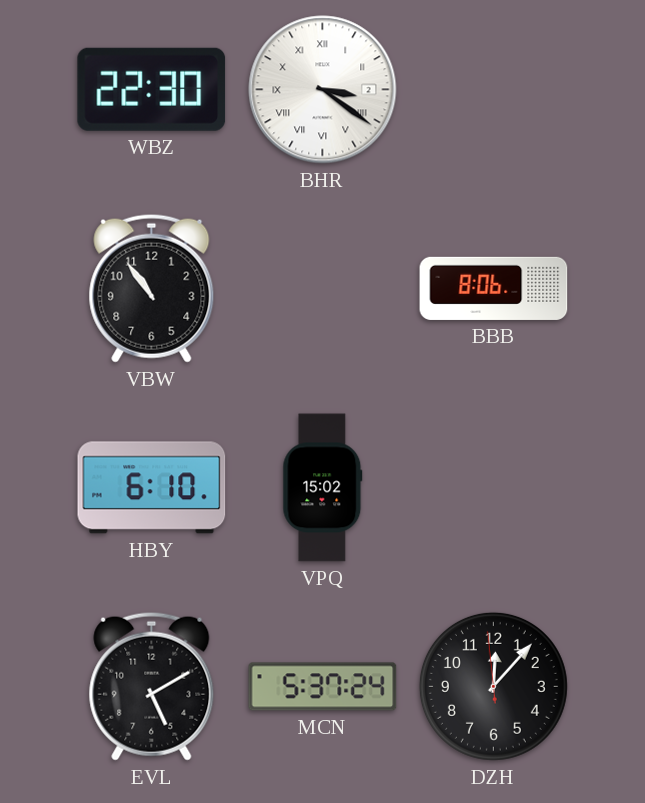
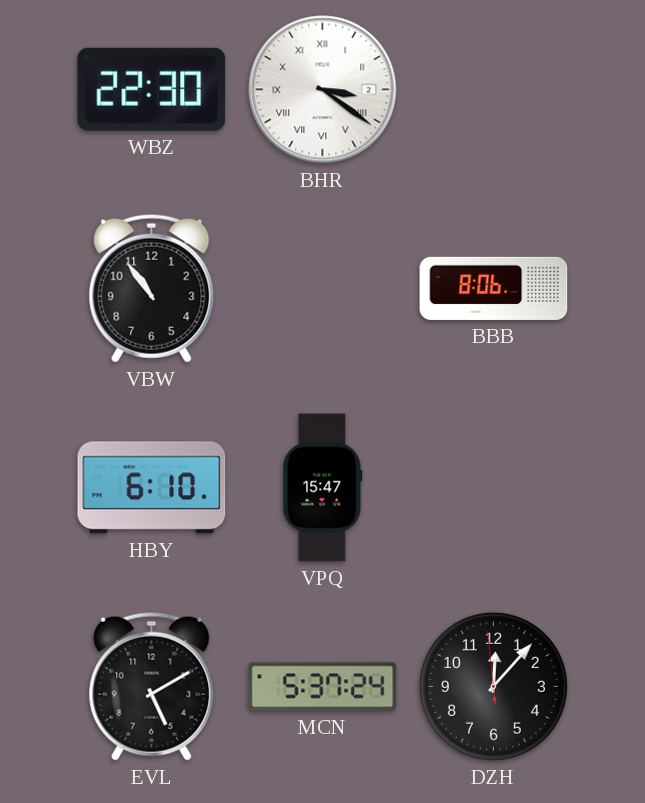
VPQ: 15:02 -> 15:47
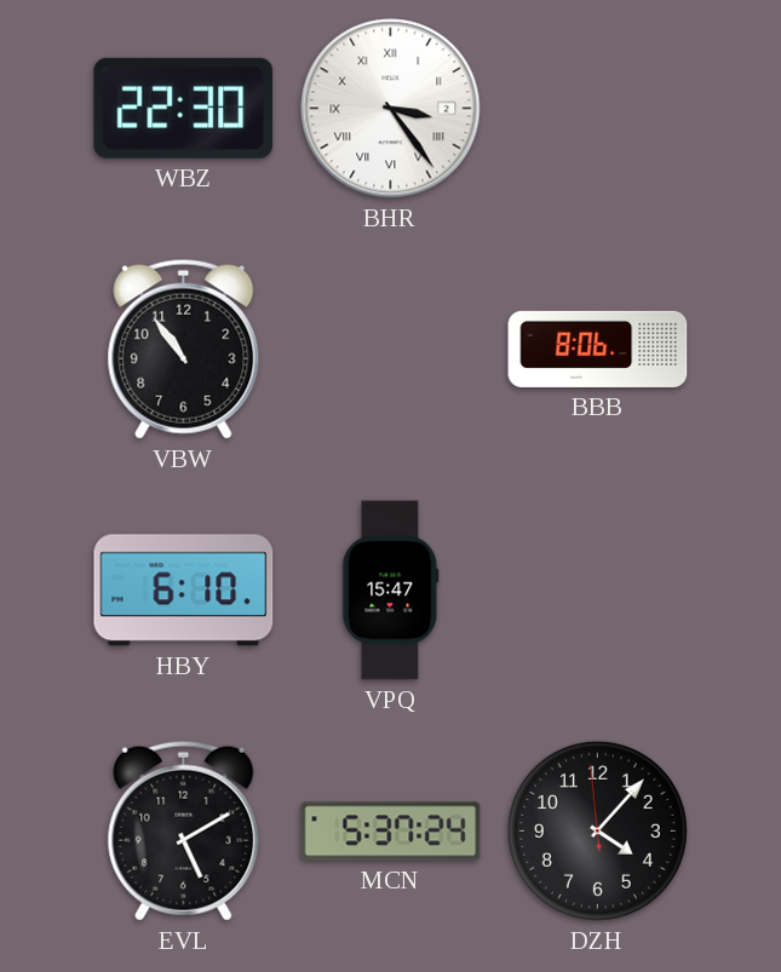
BHR: 3:21 -> 3:24
DZH: 12:06 -> 4:06
